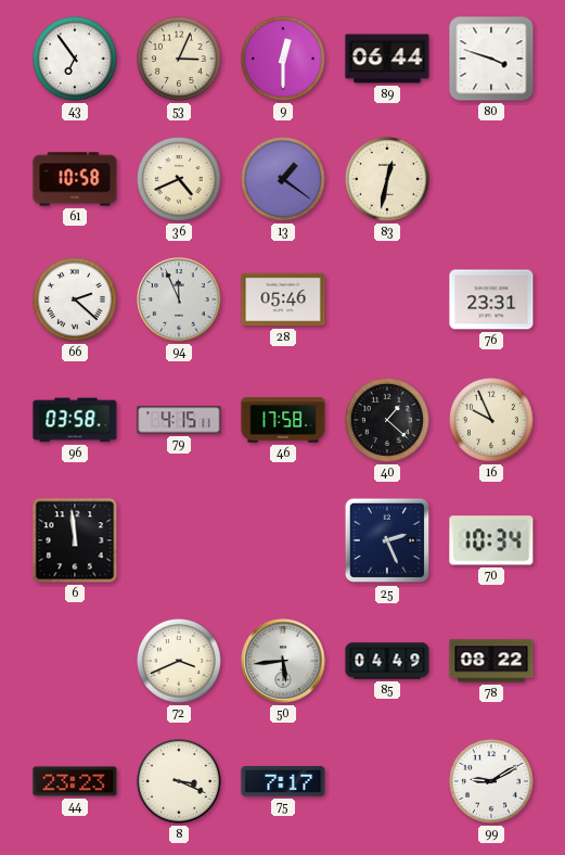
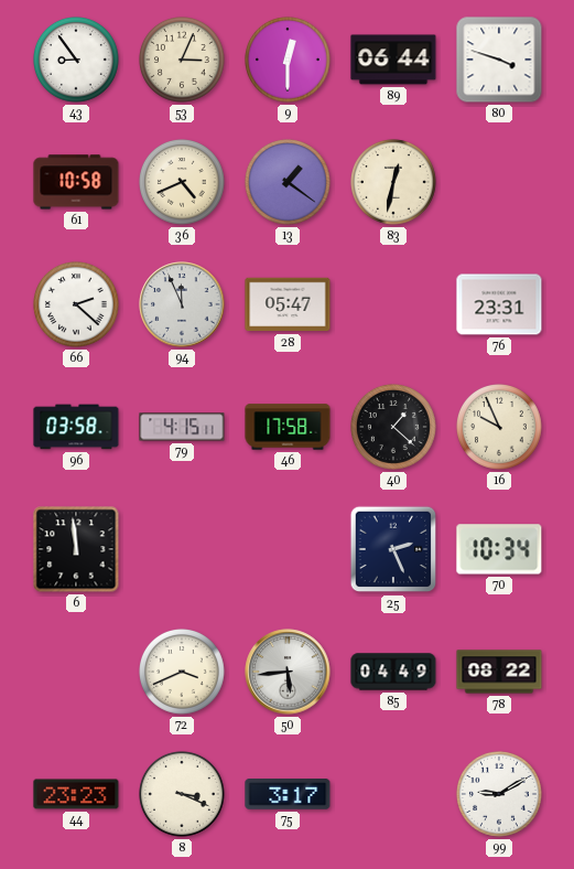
43: 6:54 -> 8:54
28: 05:46 -> 05:47
75: 7:17 -> 3:17
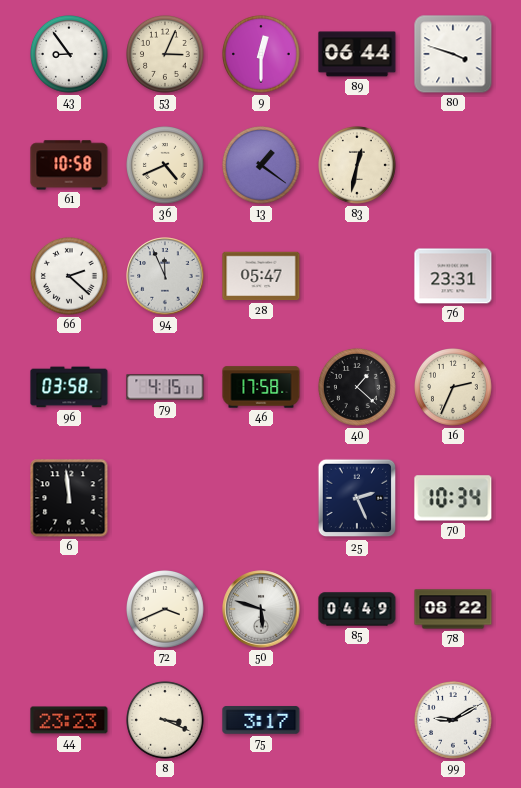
16: 9:56 -> 2:34
50: 5:44 -> 5:48
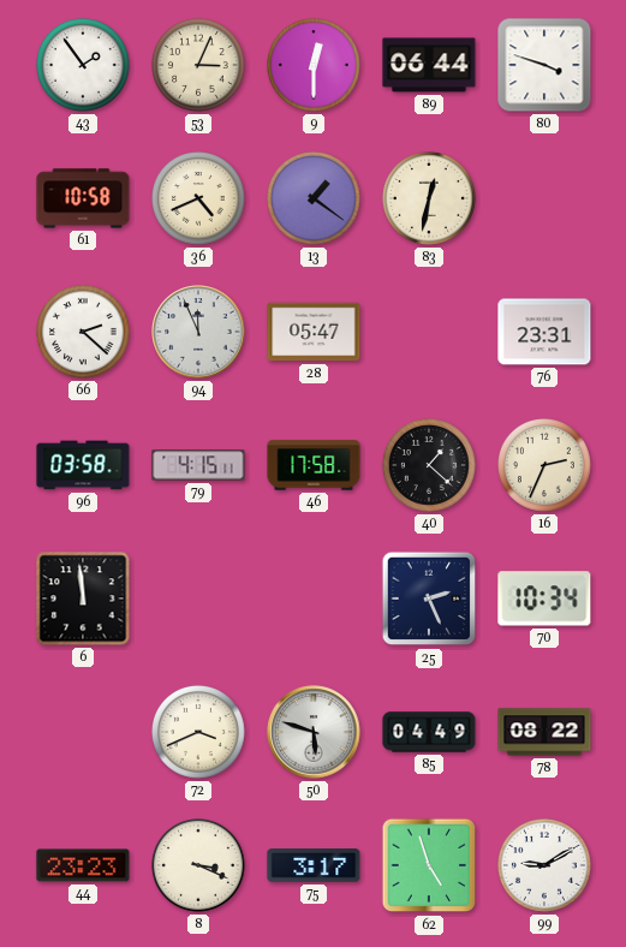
43: 8:54 -> 1:54
62: none -> 4:57
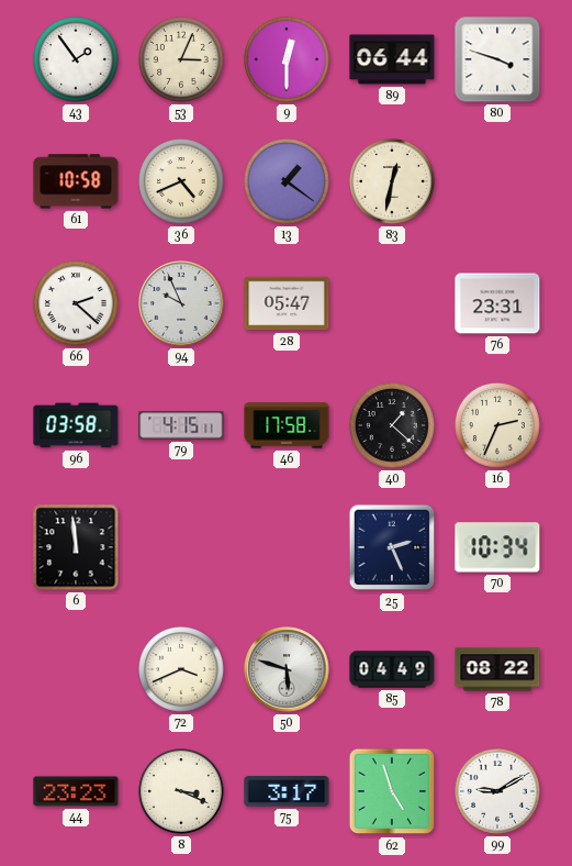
94: 11:56 -> 9:56
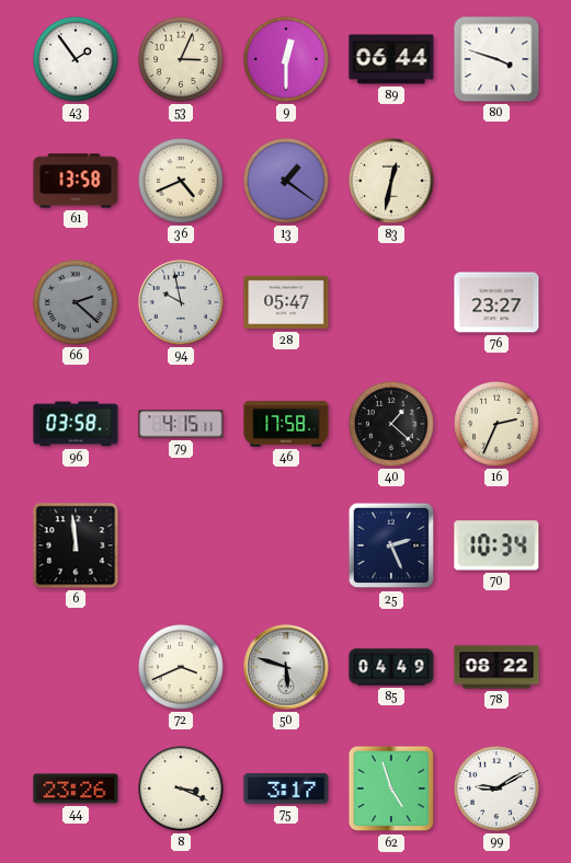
61: 10:58 -> 13:58
66 dial: white -> grey
94: 9:56 -> 9:58
76: 23:31 -> 23:27
44: 23:23 -> 23:26
